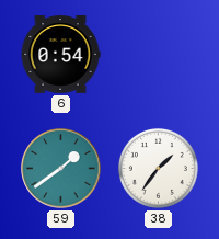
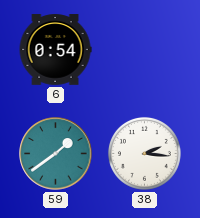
38: 1:36 -> 2:16
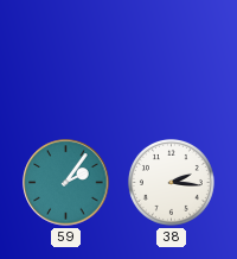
6: 0:54 -> none
59: 1:39 -> 2:06
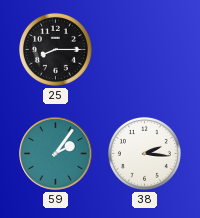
25: none -> 8:15
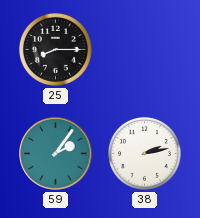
38: 2:16 -> 2:13
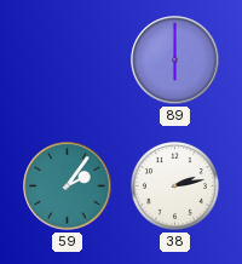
25: 8:15 -> none
89: none -> 6:00
